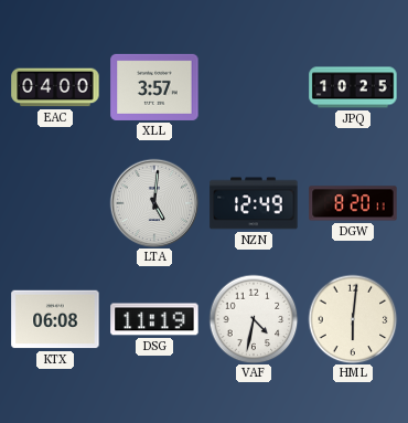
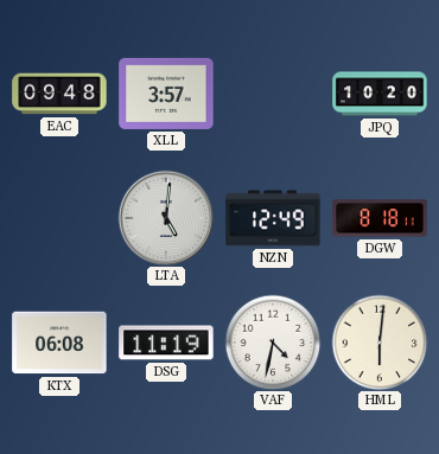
EAC: 04:00 -> 09:48
JPQ: 10:25 -> 10:20
DGW: 8:20 -> 8:18
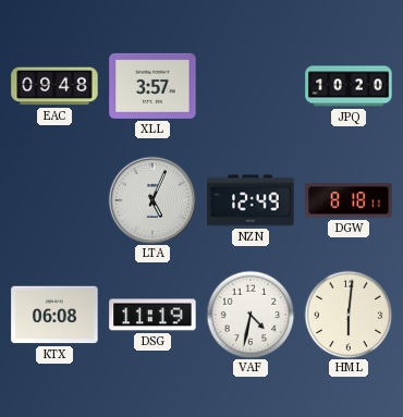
LTA: 5:01 -> 5:04
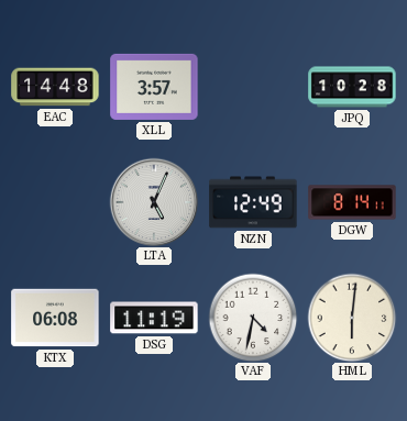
EAC: 09:48 -> 14:48
JPQ: 10:20 -> 10:28
DGW: 8:18 -> 8:14
